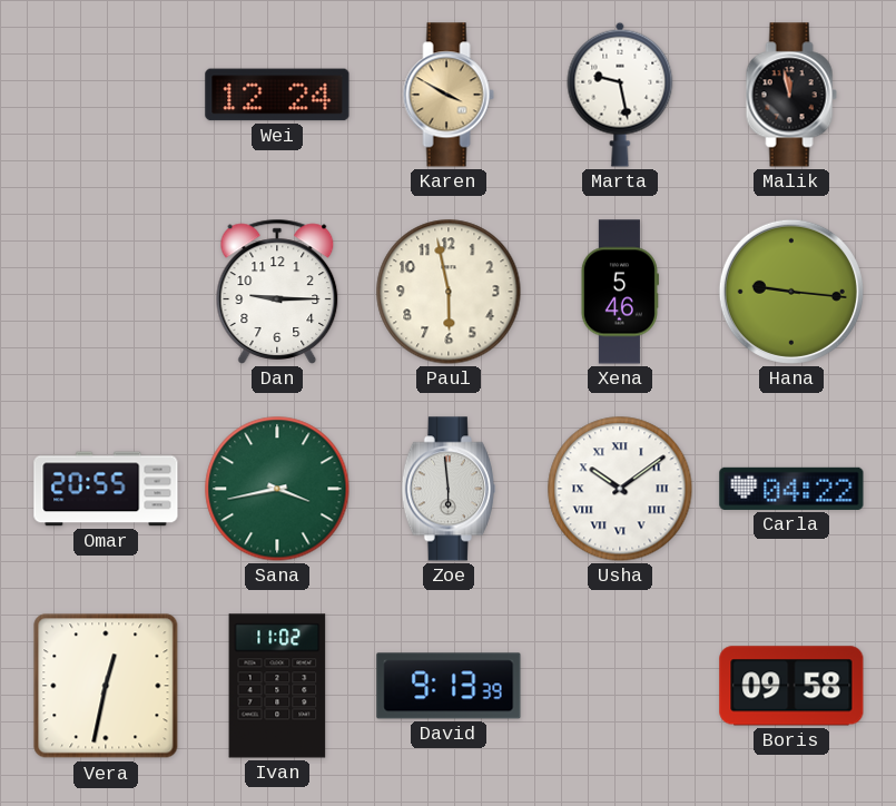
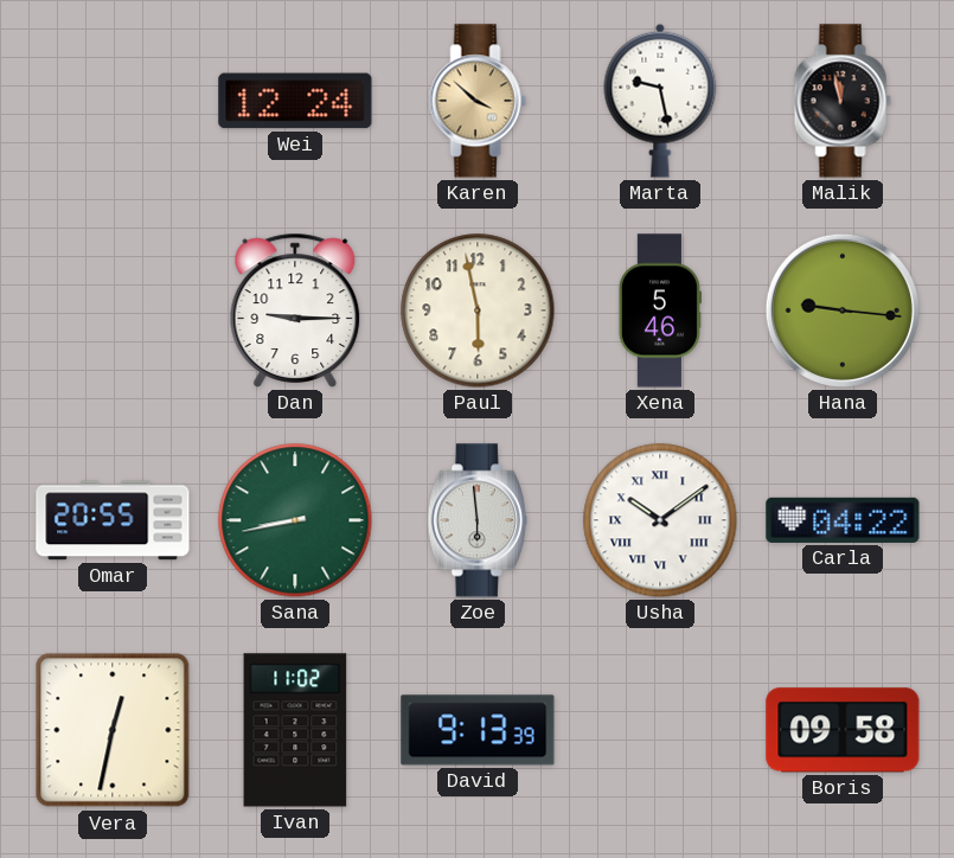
Karen: 3:50 -> 3:52
Sana: 3:43 -> 8:43
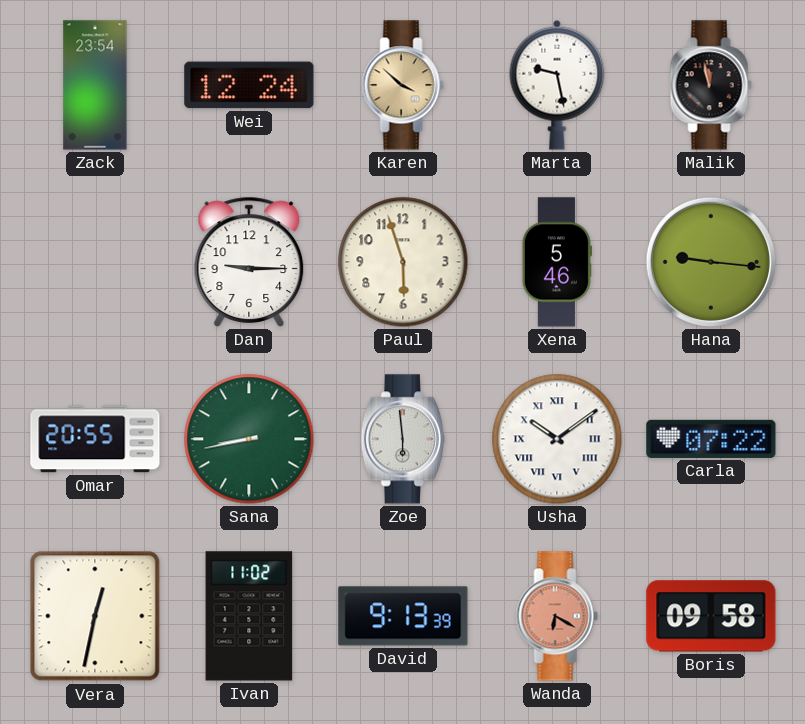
Zack: none -> 23:54
Paul: 5:58 -> 5:57
Carla: 04:22 -> 07:22
Wanda: none -> 6:20
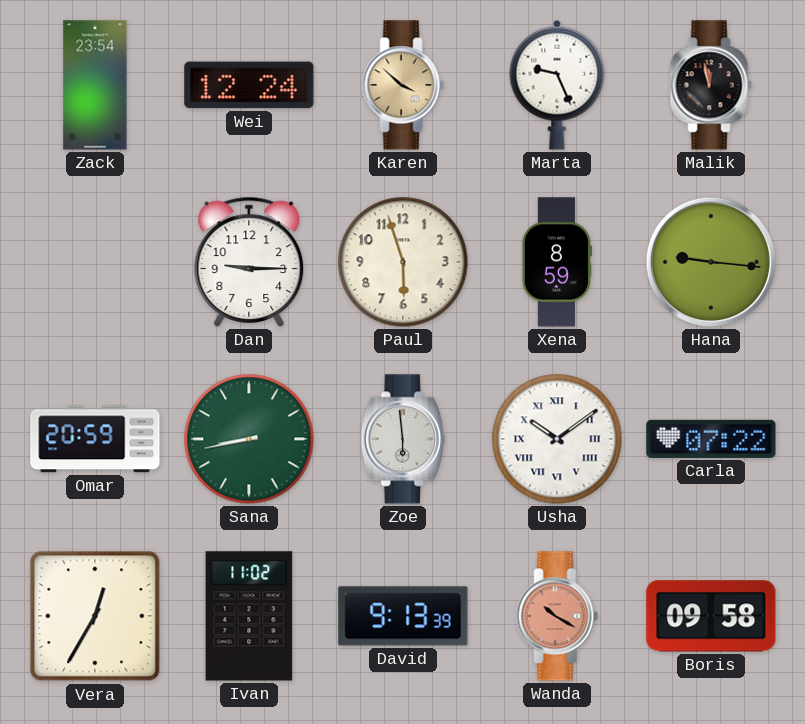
Marta: 9:28 -> 9:26
Xena: 5:46 -> 8:59
Omar: 20:55 -> 20:59
Vera: 12:32 -> 12:35
Wanda: 6:20 -> 10:20
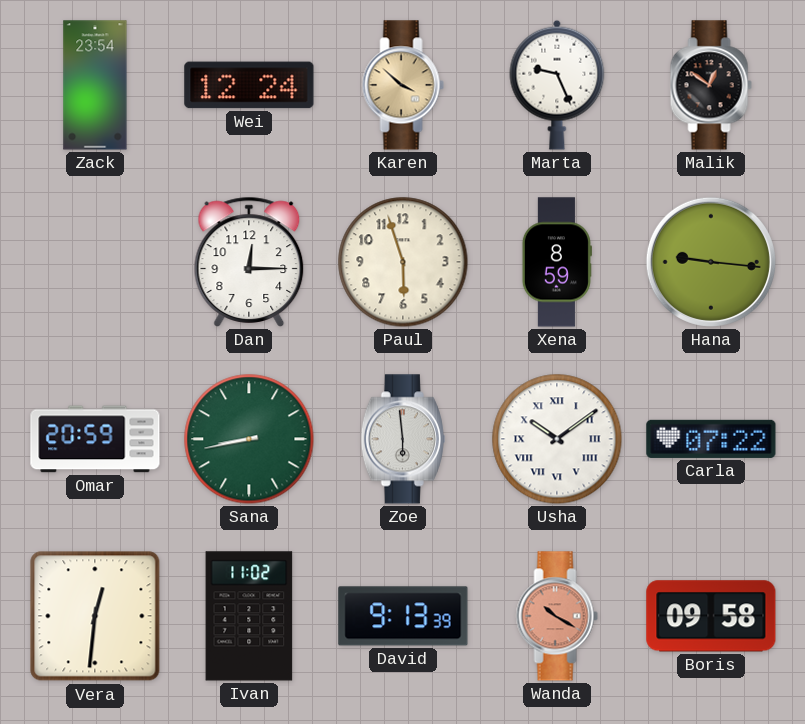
Malik: 11:58 -> 12:51
Dan: 9:15 -> 12:15
Vera: 12:35 -> 12:31
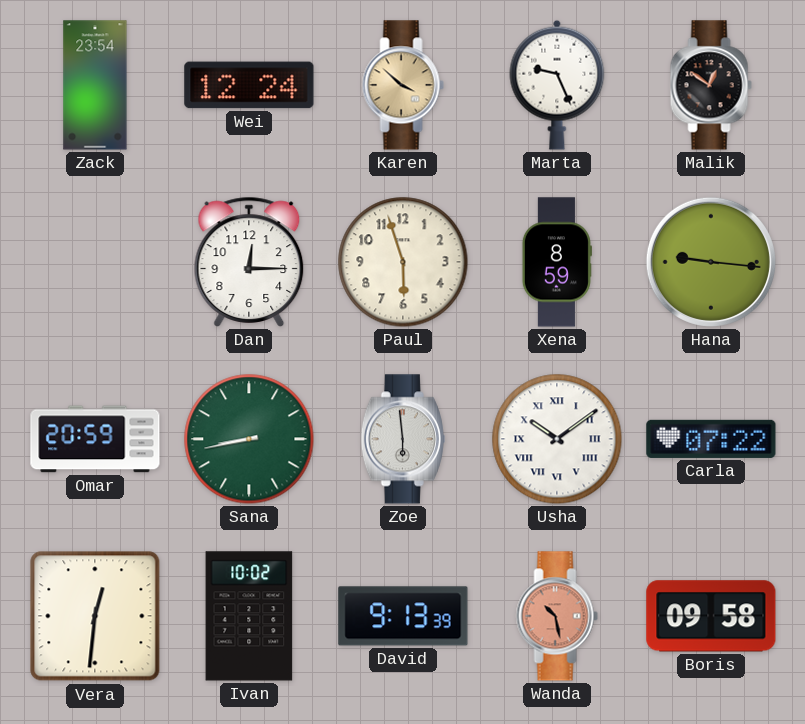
Ivan: 11:02 -> 10:02
Wanda: 10:20 -> 10:28
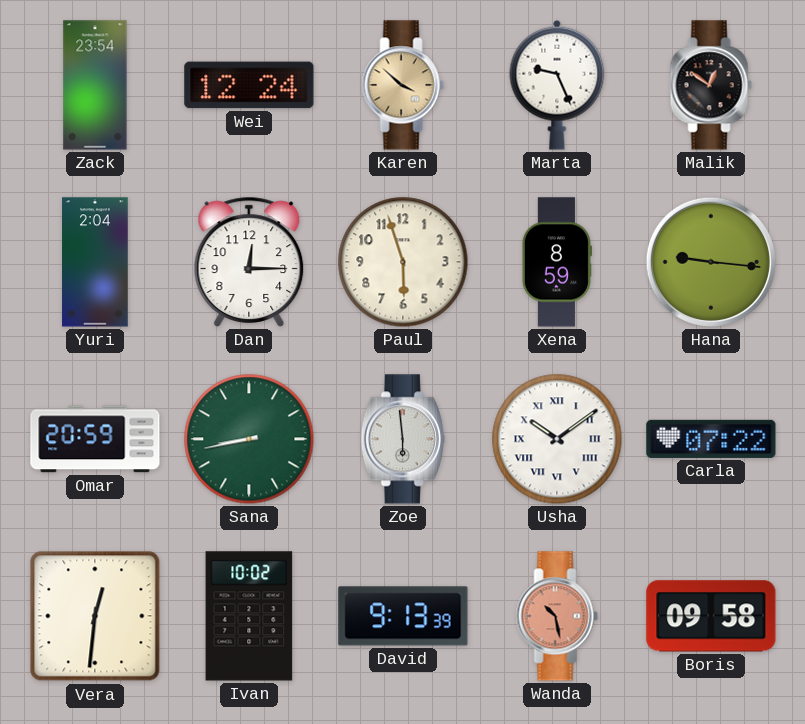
Yuri: none -> 2:04
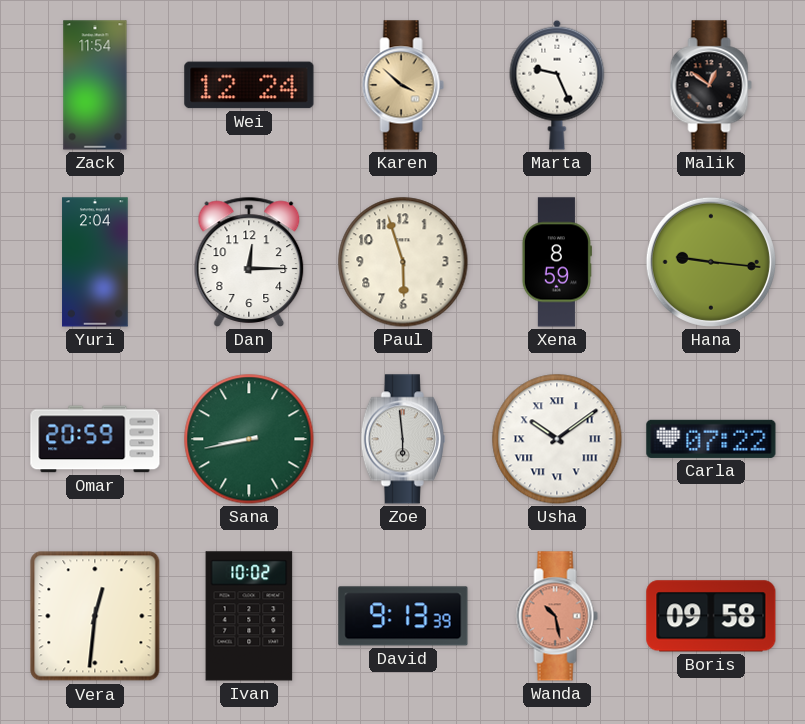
Zack: 23:54 -> 11:54
